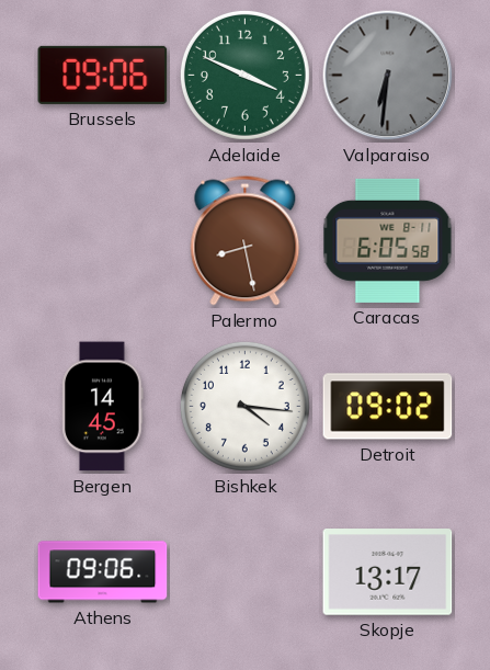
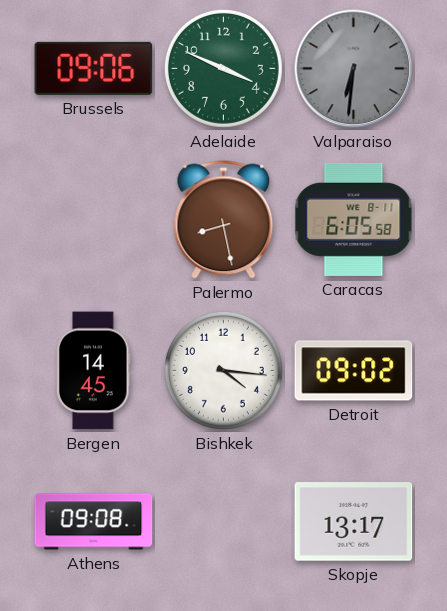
Athens: 09:06 -> 09:08
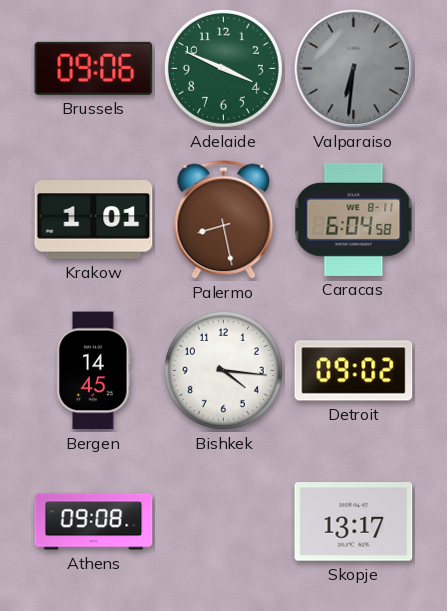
Krakow: none -> 1:01
Caracas: 6:05 -> 6:04
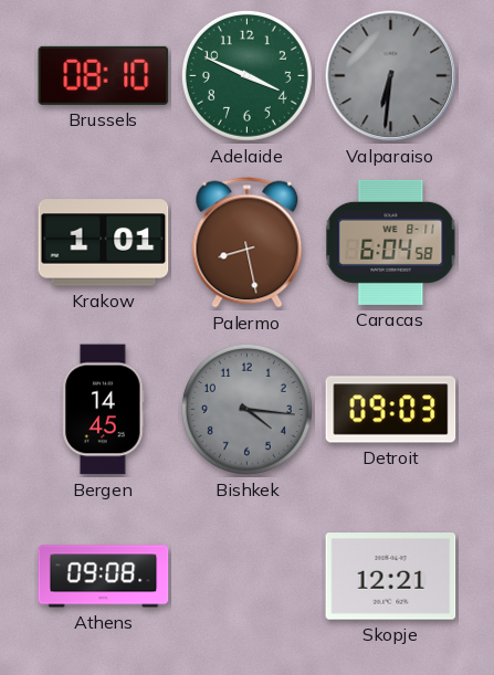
Brussels: 09:06 -> 08:10
Bishkek dial: white -> grey
Detroit: 09:02 -> 09:03
Skopje: 13:17 -> 12:21
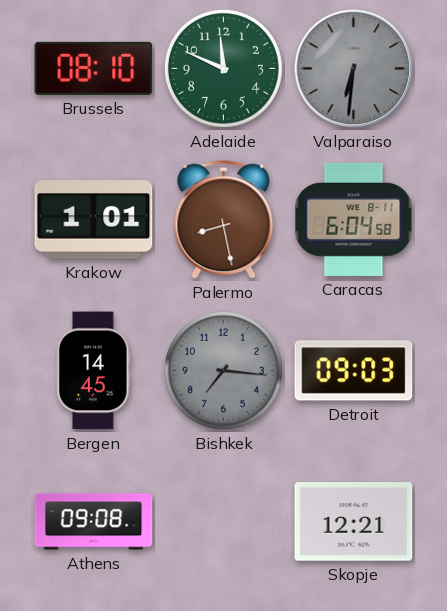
Adelaide: 3:49 -> 11:49
Bishkek: 4:16 -> 7:16
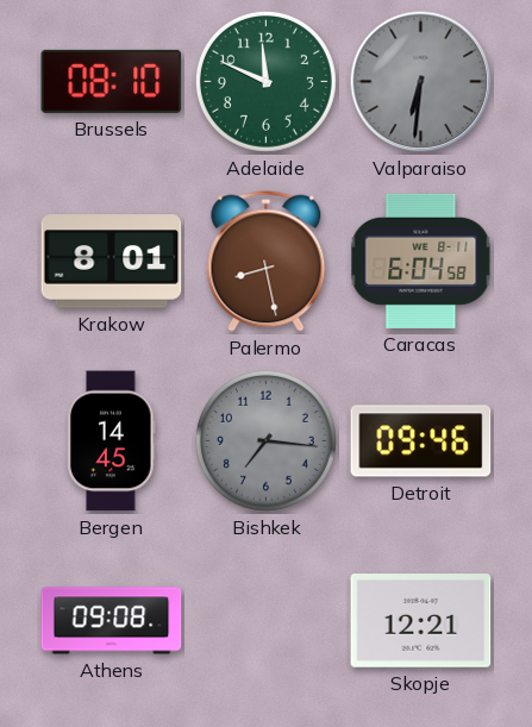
Krakow: 1:01 -> 8:01
Detroit: 09:03 -> 09:46
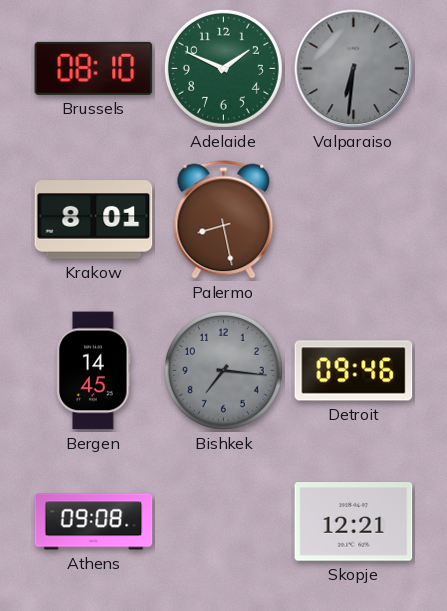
Adelaide: 11:49 -> 1:49
Caracas: 6:04 -> none
